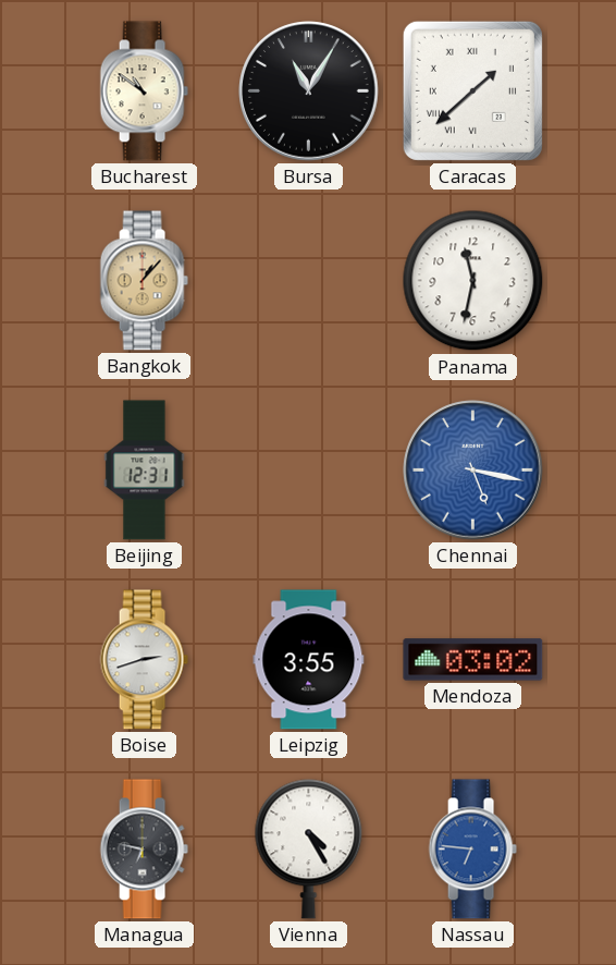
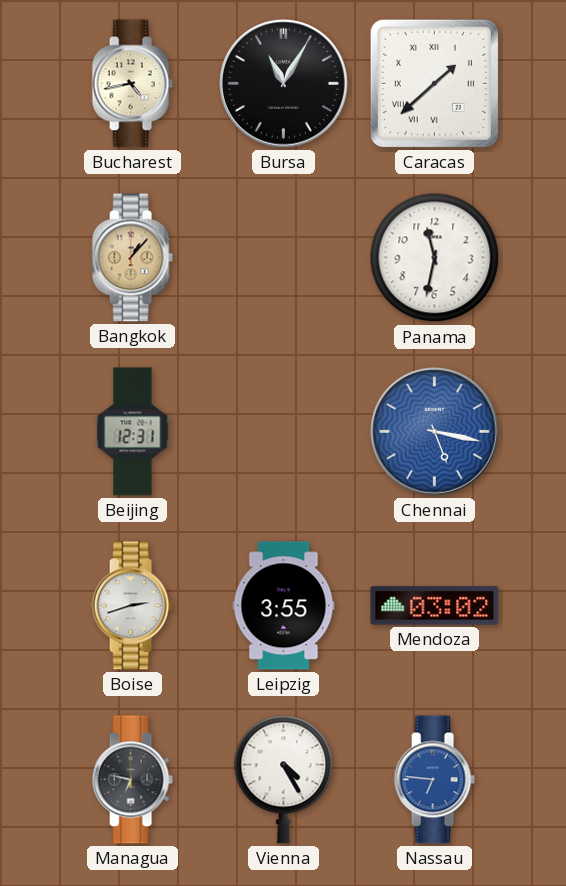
Bucharest: 10:51 -> 4:43
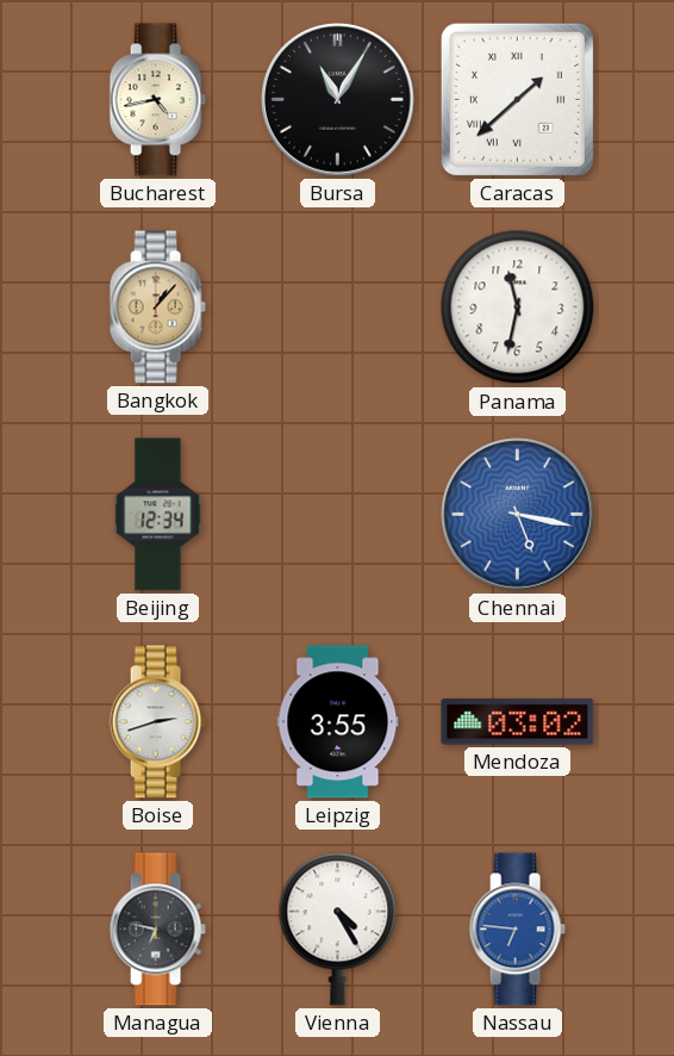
Beijing: 12:31 -> 12:34
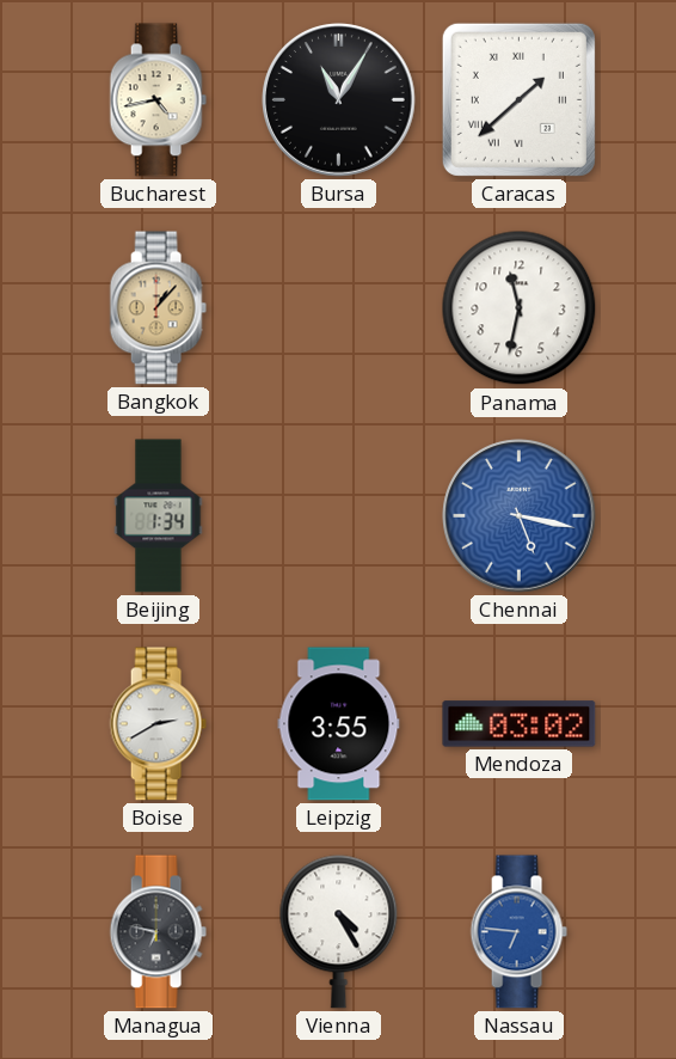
Beijing: 12:34 -> 1:34
Boise: 2:42 -> 2:40
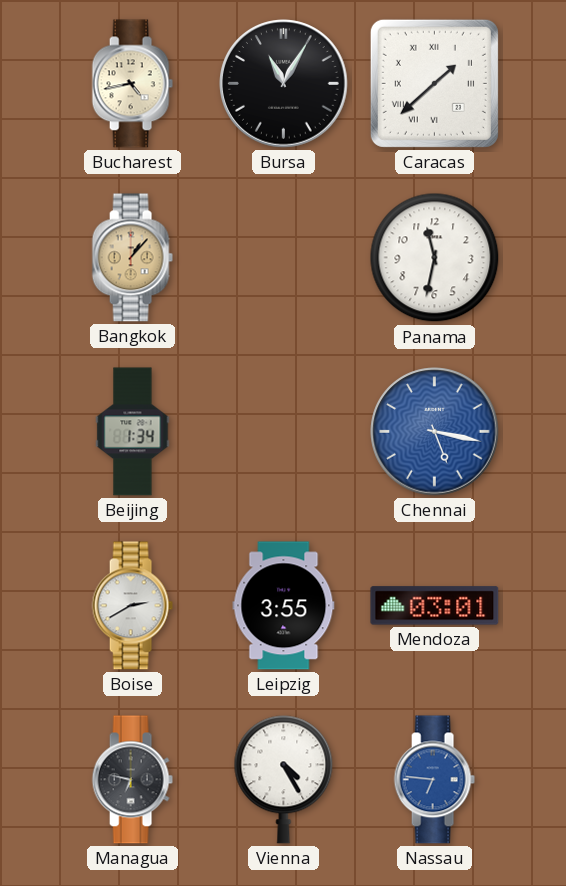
Mendoza: 03:02 -> 03:01
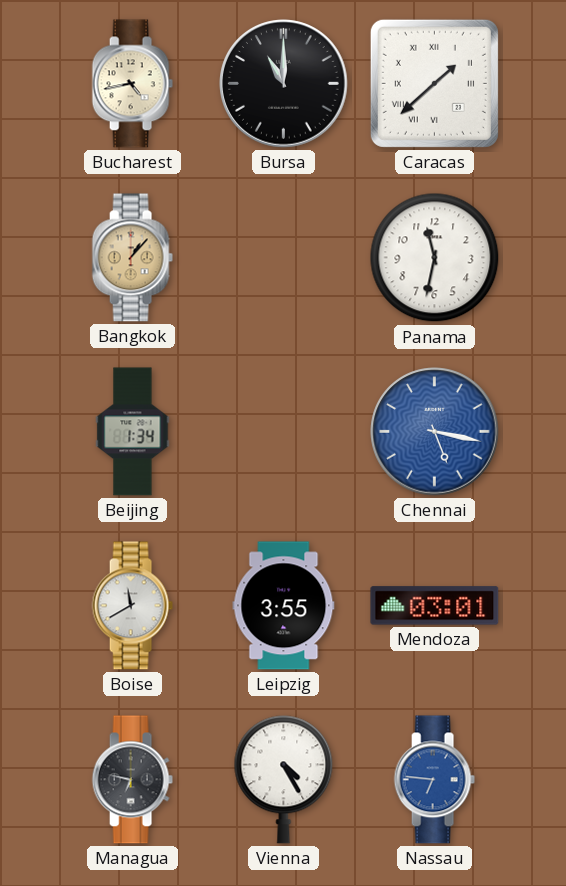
Bursa: 11:05 -> 11:00
Boise: 2:40 -> 11:40
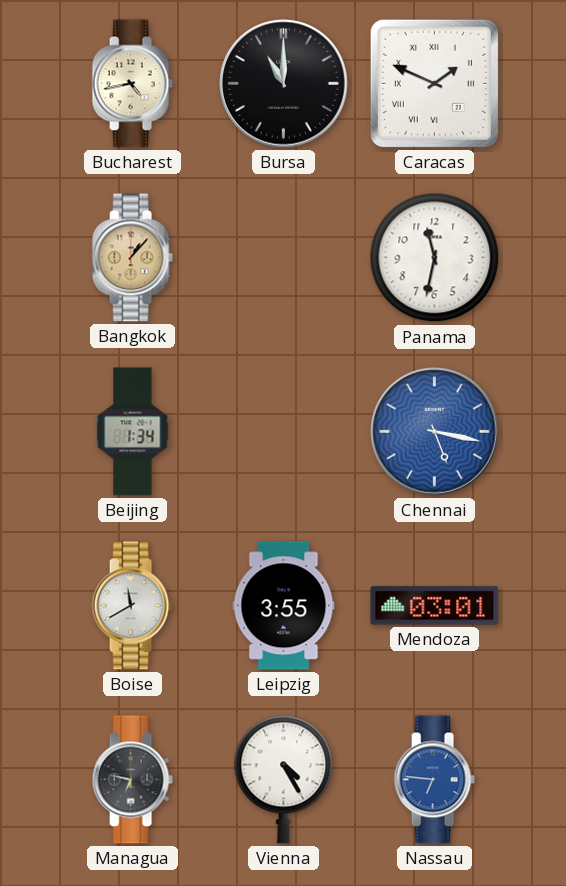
Caracas: 1:38 -> 1:49
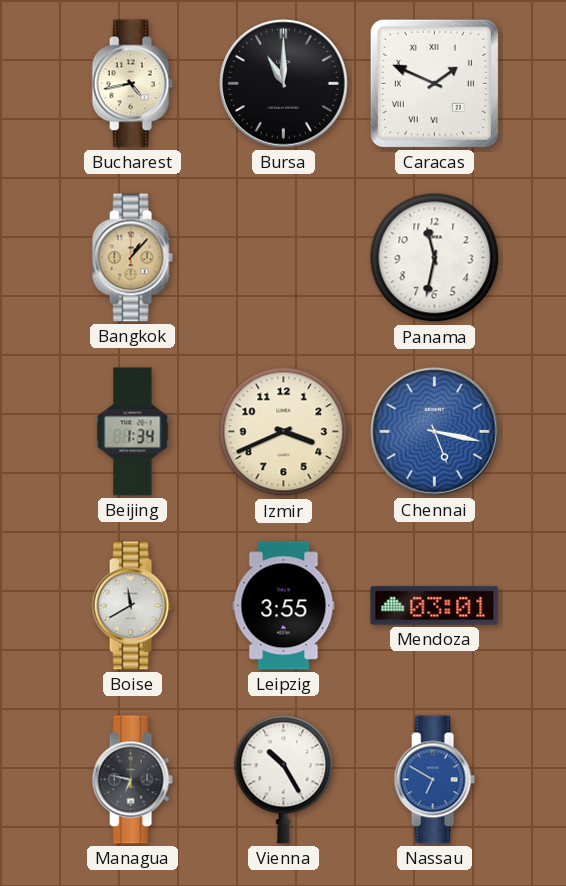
Izmir: none -> 3:41
Vienna: 4:25 -> 10:25
Nassau: 6:46 -> 6:50
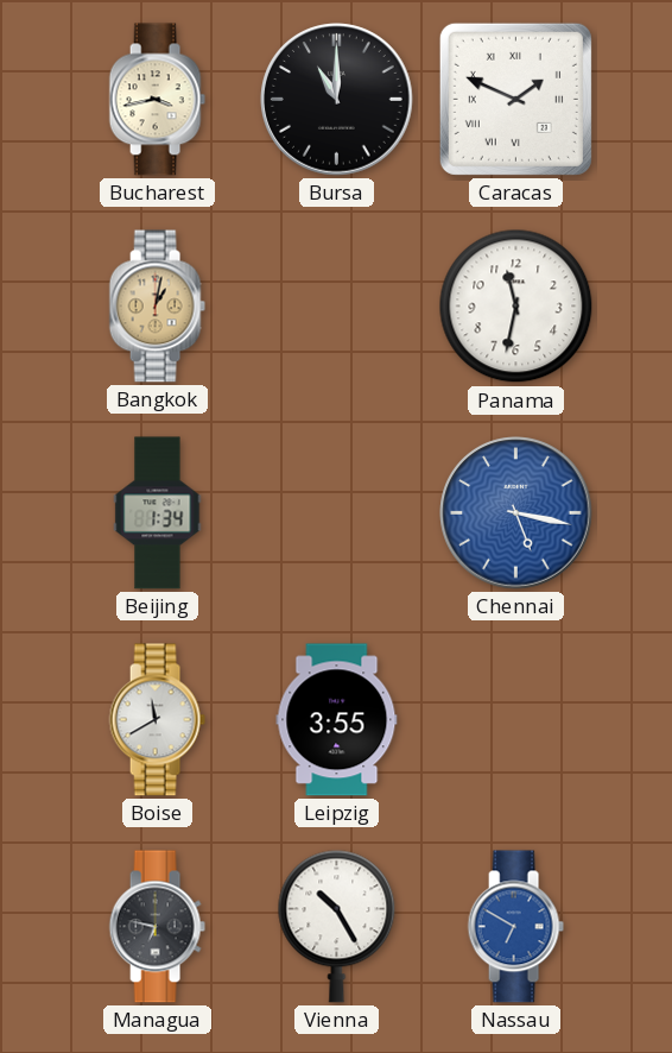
Bucharest: 4:43 -> 3:43
Bangkok: 1:07 -> 1:02
Izmir: 3:41 -> none
Mendoza: 03:01 -> none
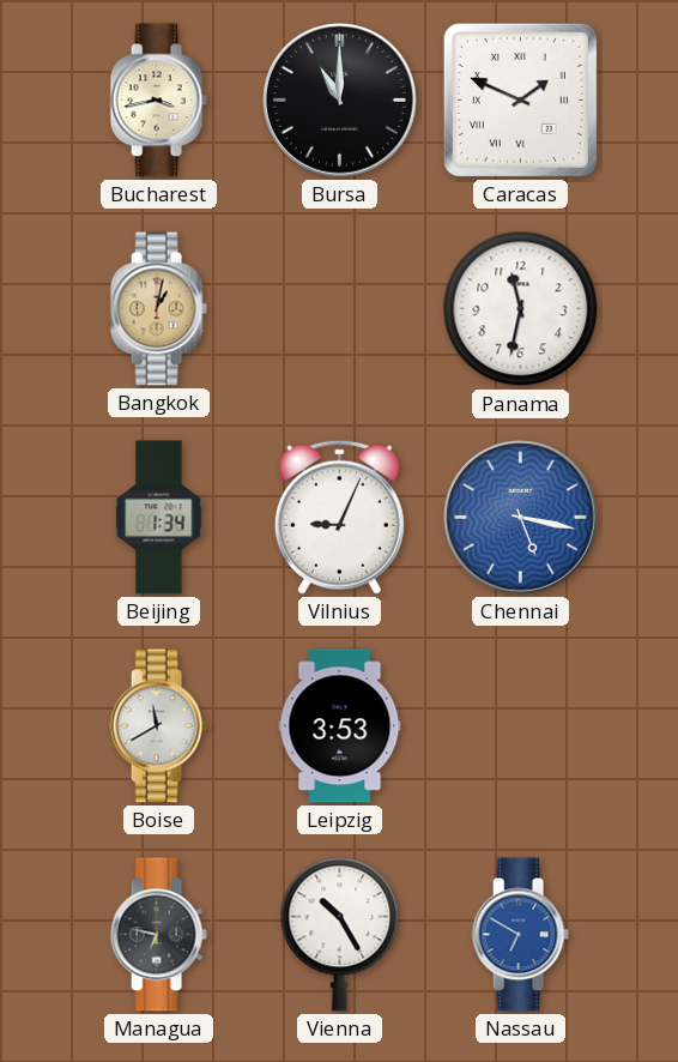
Vilnius: none -> 9:04
Leipzig: 3:55 -> 3:53
